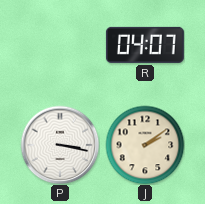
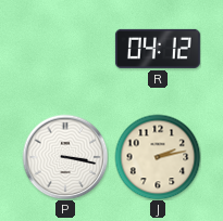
R: 04:07 -> 04:12
J: 2:09 -> 2:13
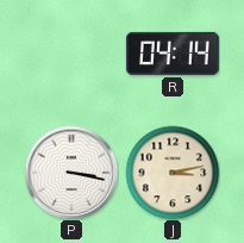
R: 04:12 -> 04:14
J: 2:13 -> 3:13
